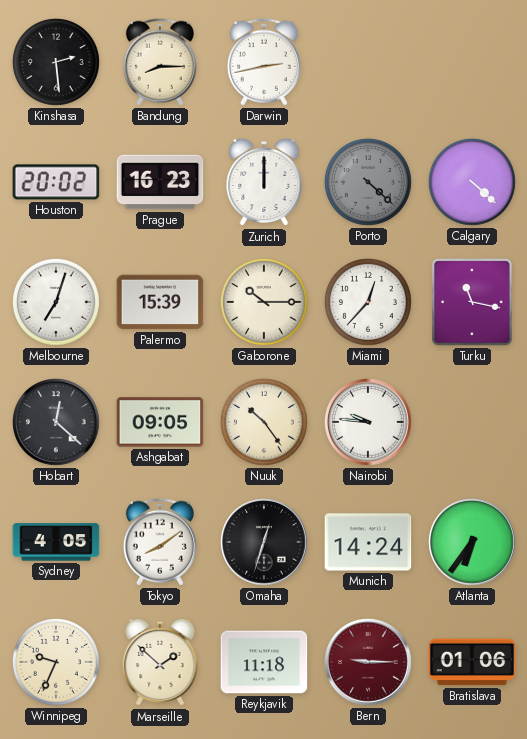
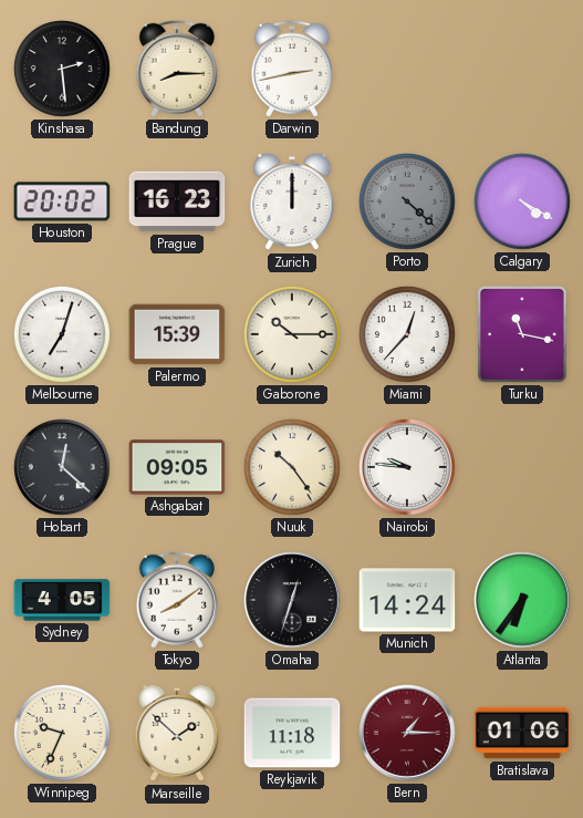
Calgary: 4:22 -> 4:20
Bern: 9:15 -> 1:15
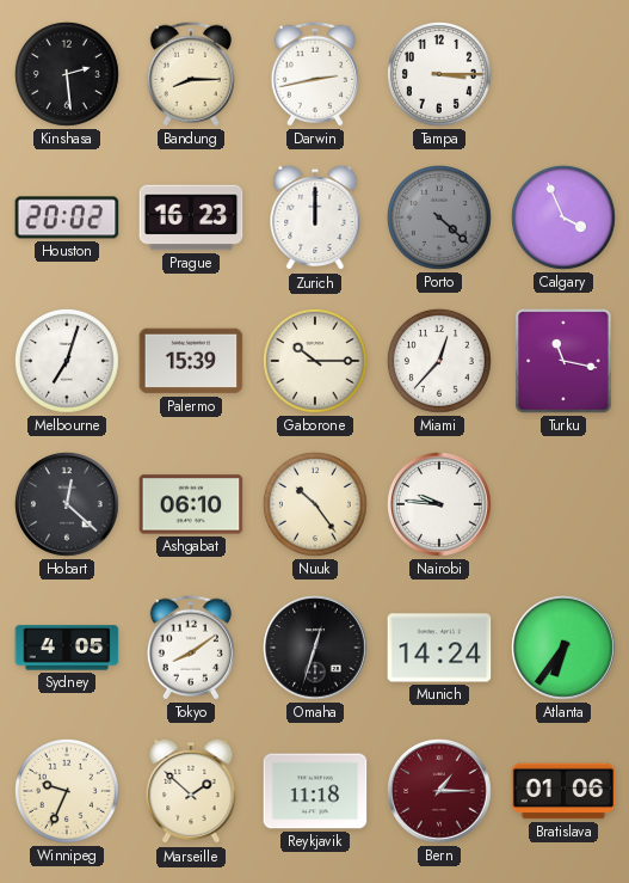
Tampa: none -> 3:15
Calgary: 4:20 -> 3:56
Ashgabat: 09:05 -> 06:10
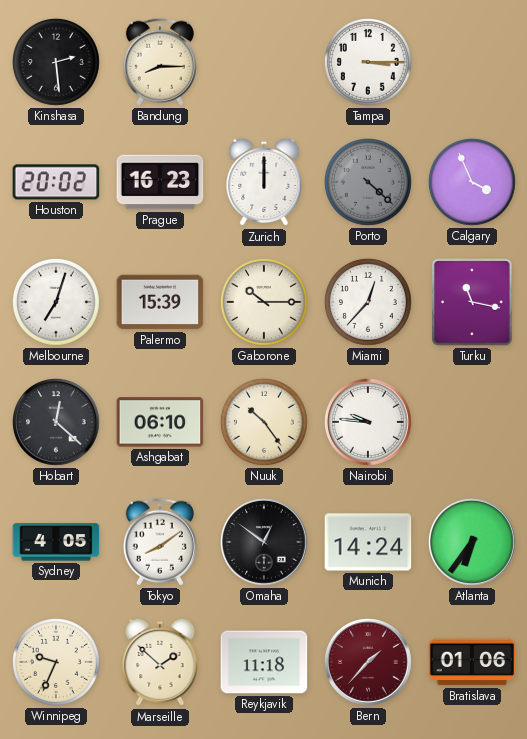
Darwin: 2:43 -> none
Omaha: 12:33 -> 12:51
Bern: 1:15 -> 1:37
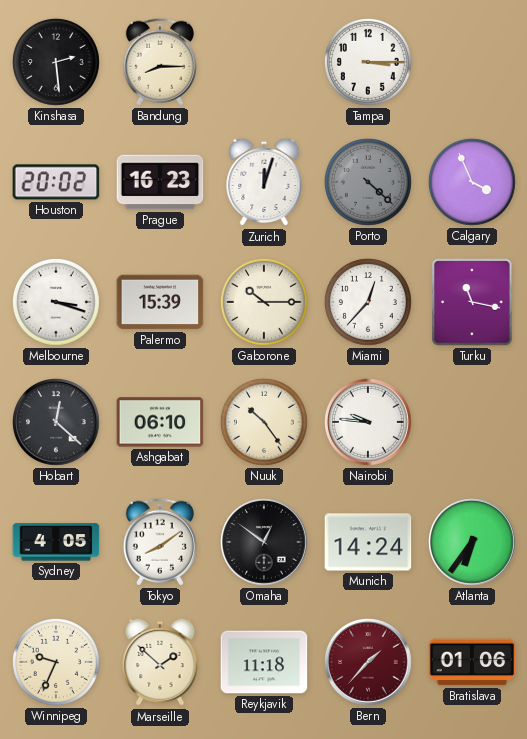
Zurich: 12:00 -> 12:03
Melbourne: 7:03 -> 3:18
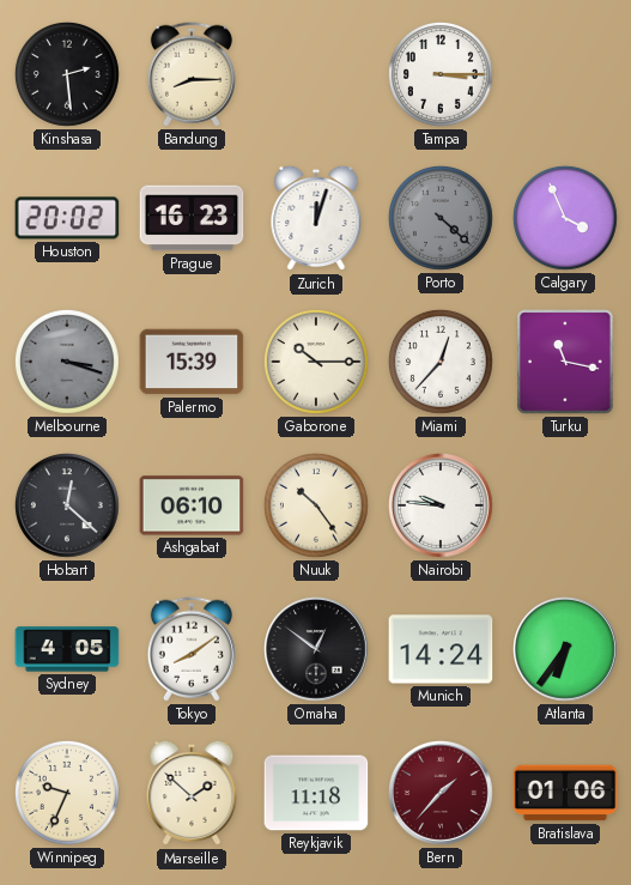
Melbourne dial: white -> grey
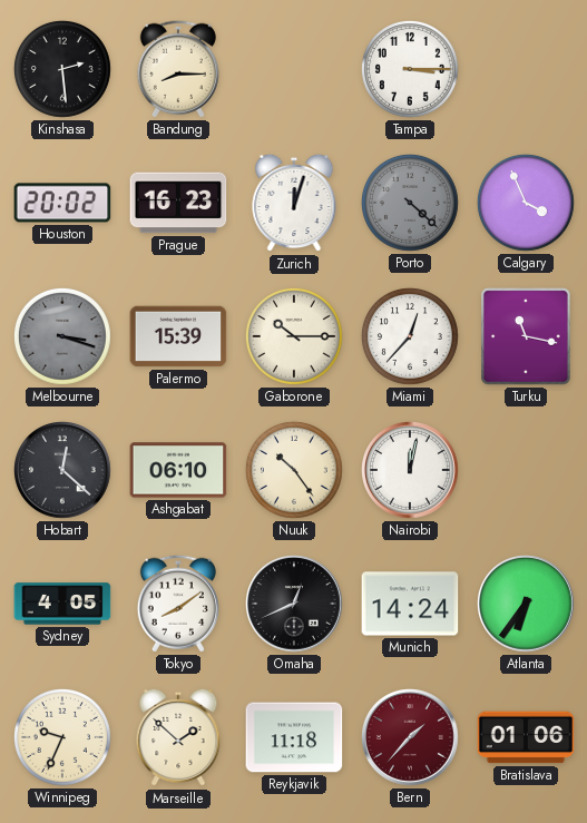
Nairobi: 9:46 -> 12:02
Omaha: 12:51 -> 12:41
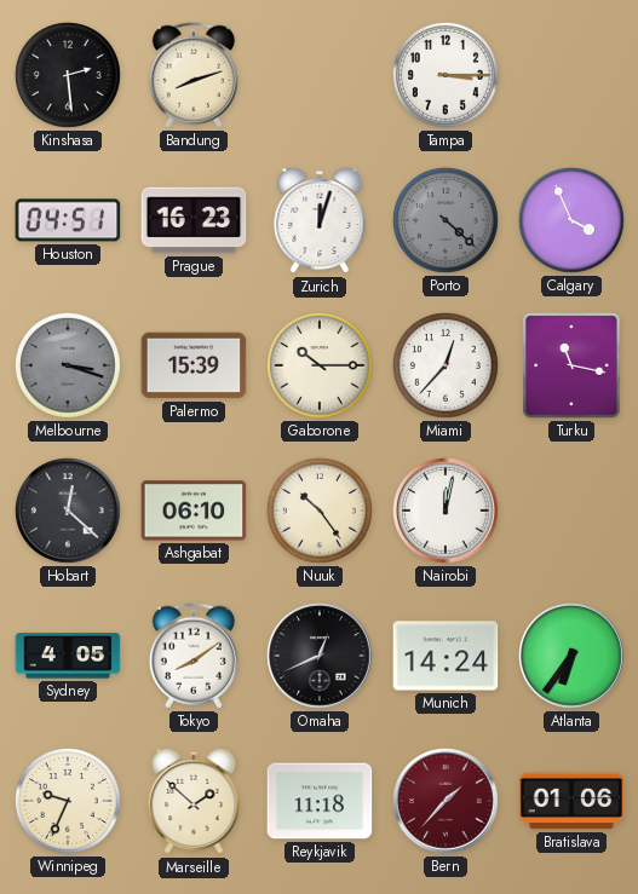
Bandung: 8:15 -> 8:12
Houston: 20:02 -> 04:51
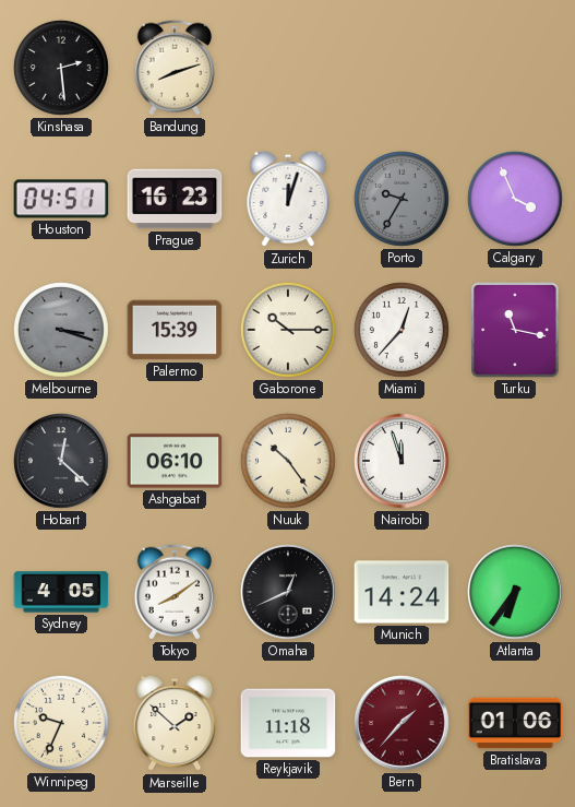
Tampa: 3:15 -> none
Porto: 4:22 -> 9:35
Nairobi: 12:02 -> 11:57
